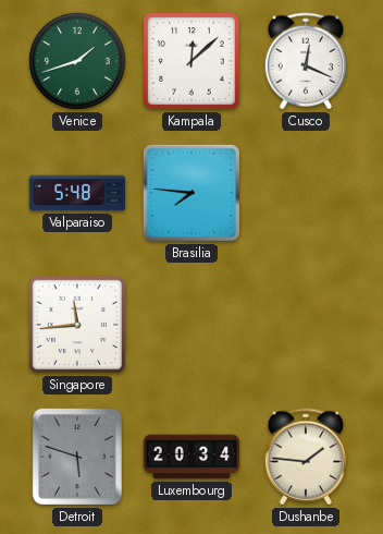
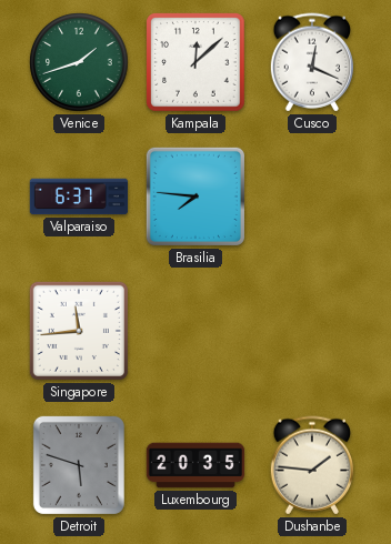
Valparaiso: 5:48 -> 6:37
Luxembourg: 20:34 -> 20:35
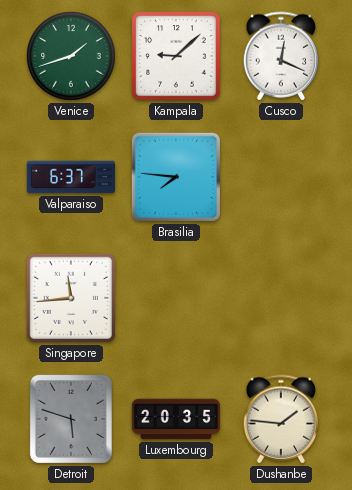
Kampala: 12:08 -> 9:08
